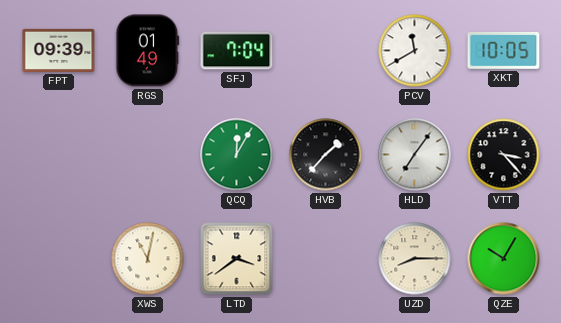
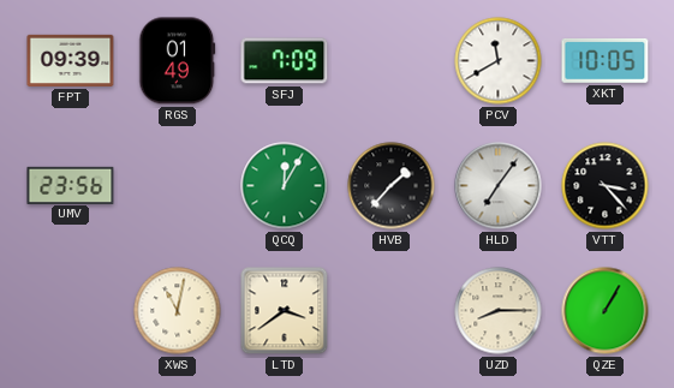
SFJ: 7:04 -> 7:09
UMV: none -> 23:56
QZE: 10:05 -> 1:05
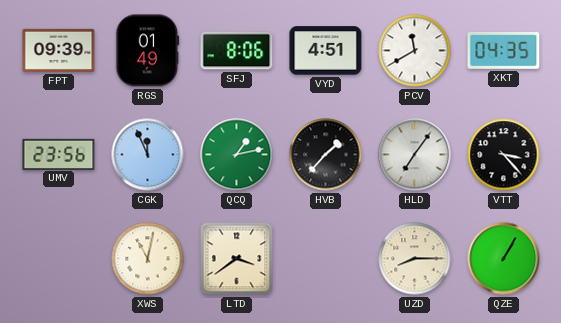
SFJ: 7:09 -> 8:06
VYD: none -> 4:51
XKT: 10:05 -> 04:35
CGK: none -> 11:56
QCQ: 12:05 -> 1:13
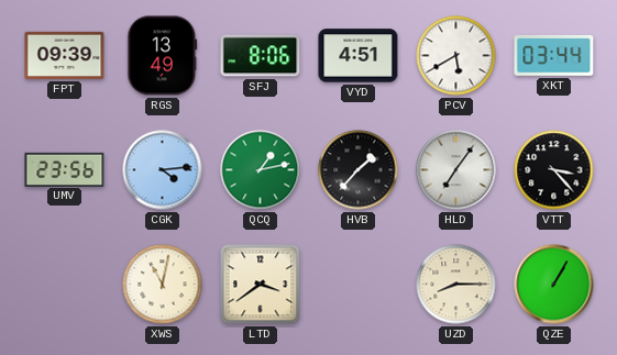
RGS: 01:49 -> 13:49
PCV: 11:40 -> 5:40
XKT: 04:35 -> 03:44
CGK: 11:56 -> 4:14
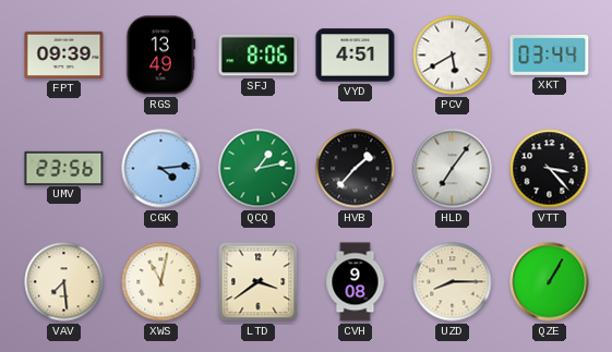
VAV: none -> 7:29
CVH: none -> 9:08
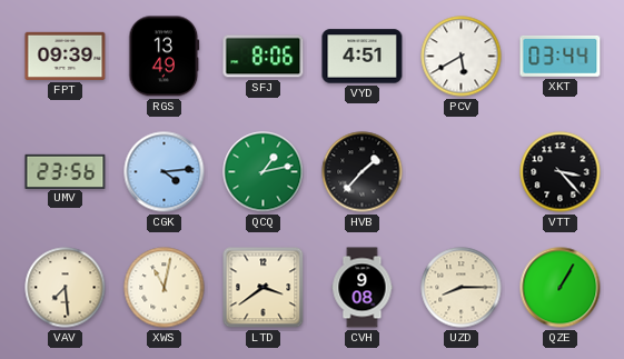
HLD: 7:06 -> none
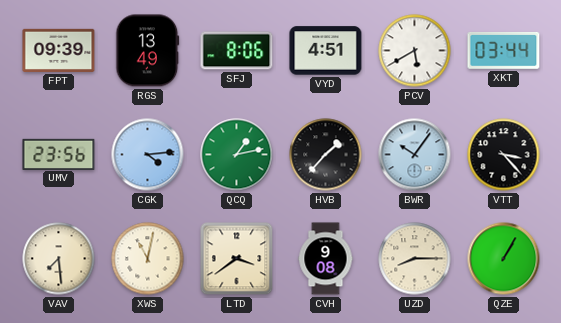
BWR: none -> 10:06
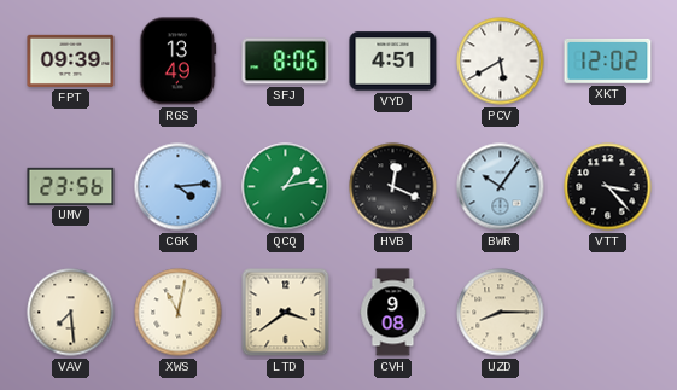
XKT: 03:44 -> 12:02
HVB: 1:37 -> 12:19
QZE: 1:05 -> none
